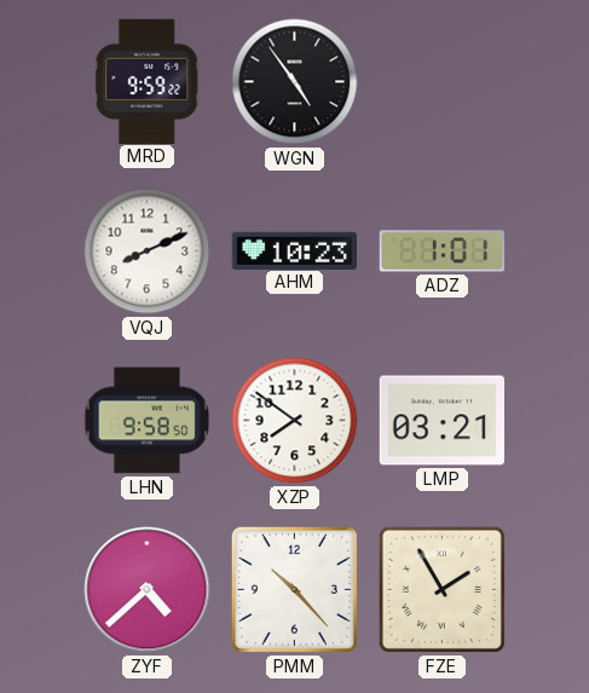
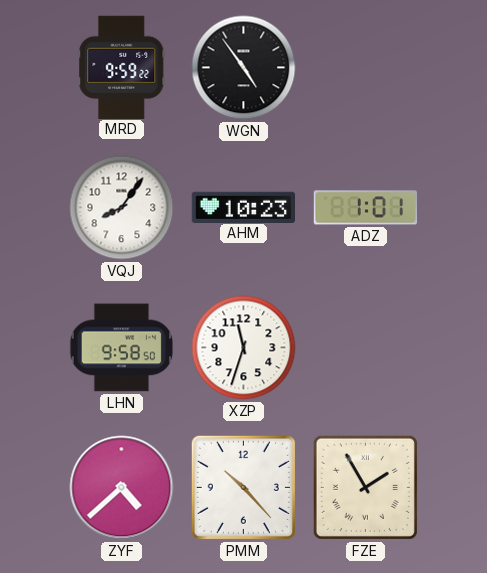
VQJ: 8:11 -> 8:06
XZP: 7:51 -> 11:33
LMP: 03:21 -> none
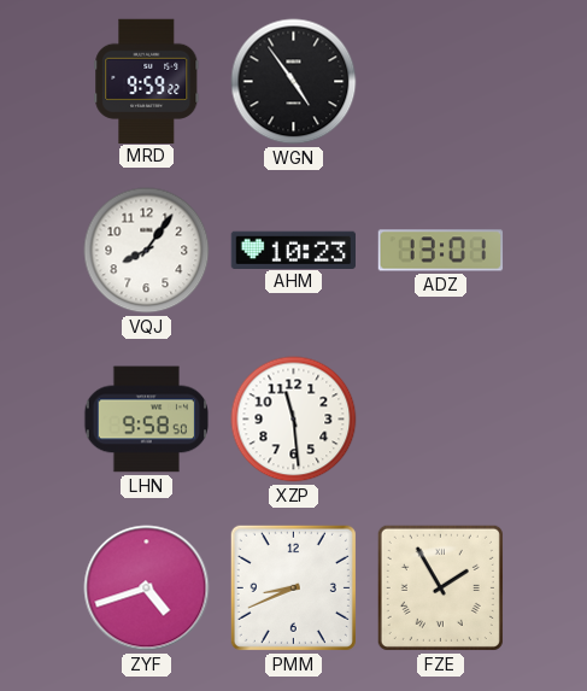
ADZ: 1:01 -> 13:01
XZP: 11:33 -> 11:29
ZYF: 4:38 -> 4:42
PMM: 10:23 -> 8:41
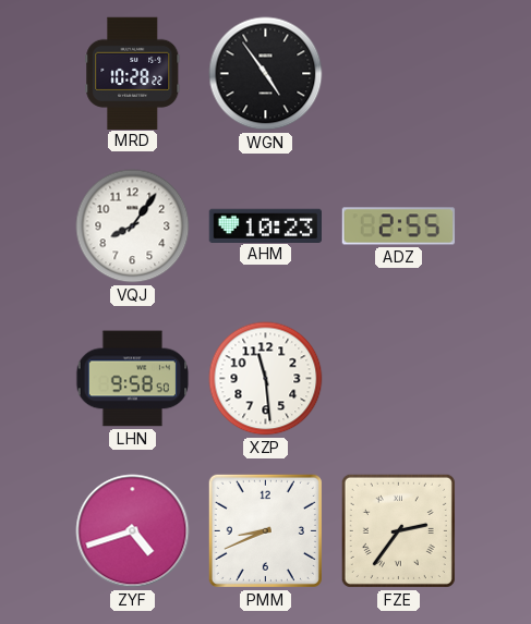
MRD: 9:59 -> 10:28
ADZ: 13:01 -> 2:55
FZE: 1:55 -> 2:36
